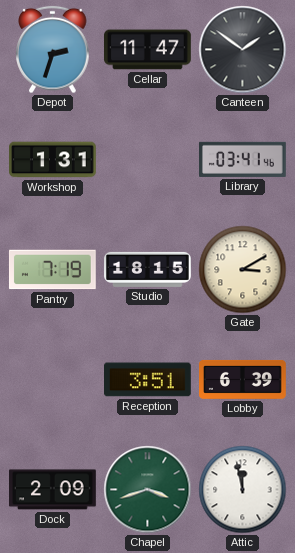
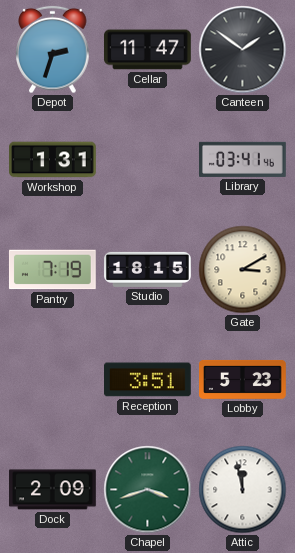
Lobby: 6:39 -> 5:23
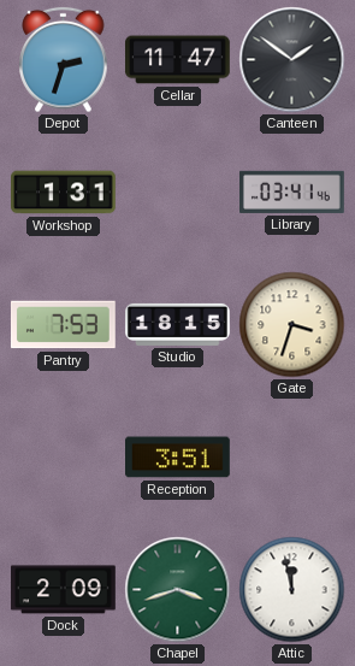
Pantry: 7:19 -> 7:53
Gate: 3:10 -> 3:33
Lobby: 5:23 -> none
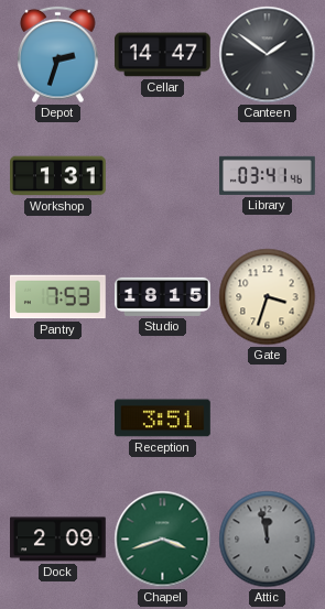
Cellar: 11:47 -> 14:47
Attic dial: white -> grey
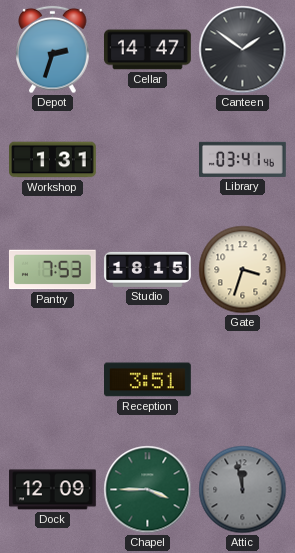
Dock: 2:09 -> 12:09
Chapel: 3:42 -> 3:45
